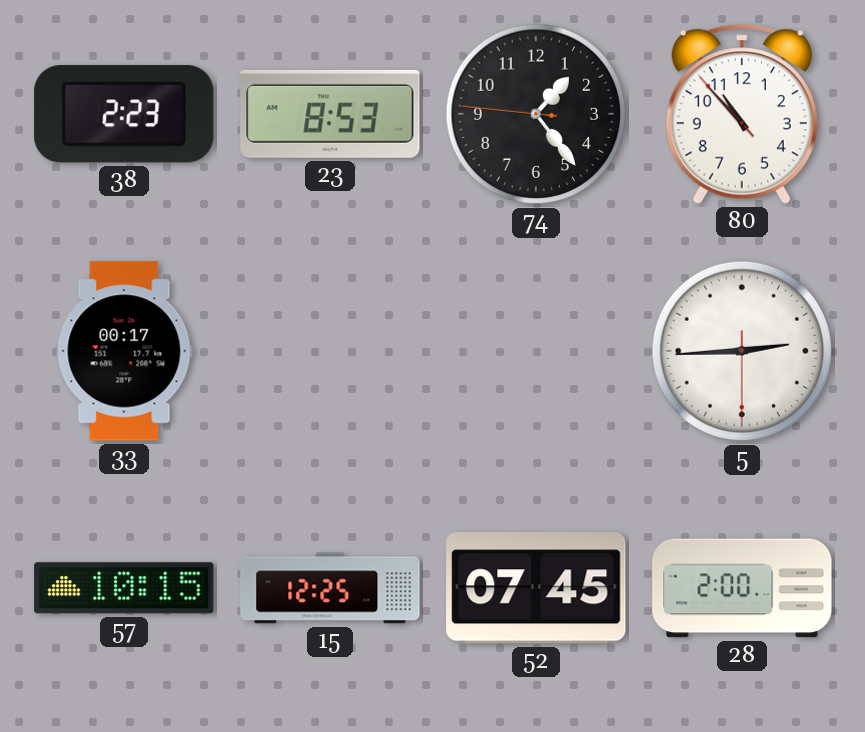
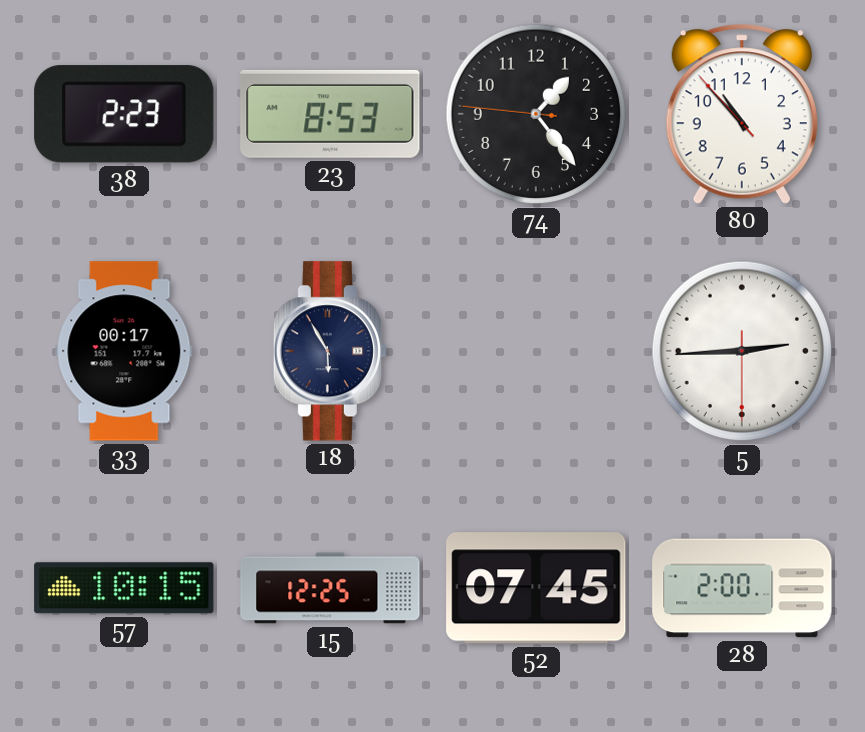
18: none -> 5:55
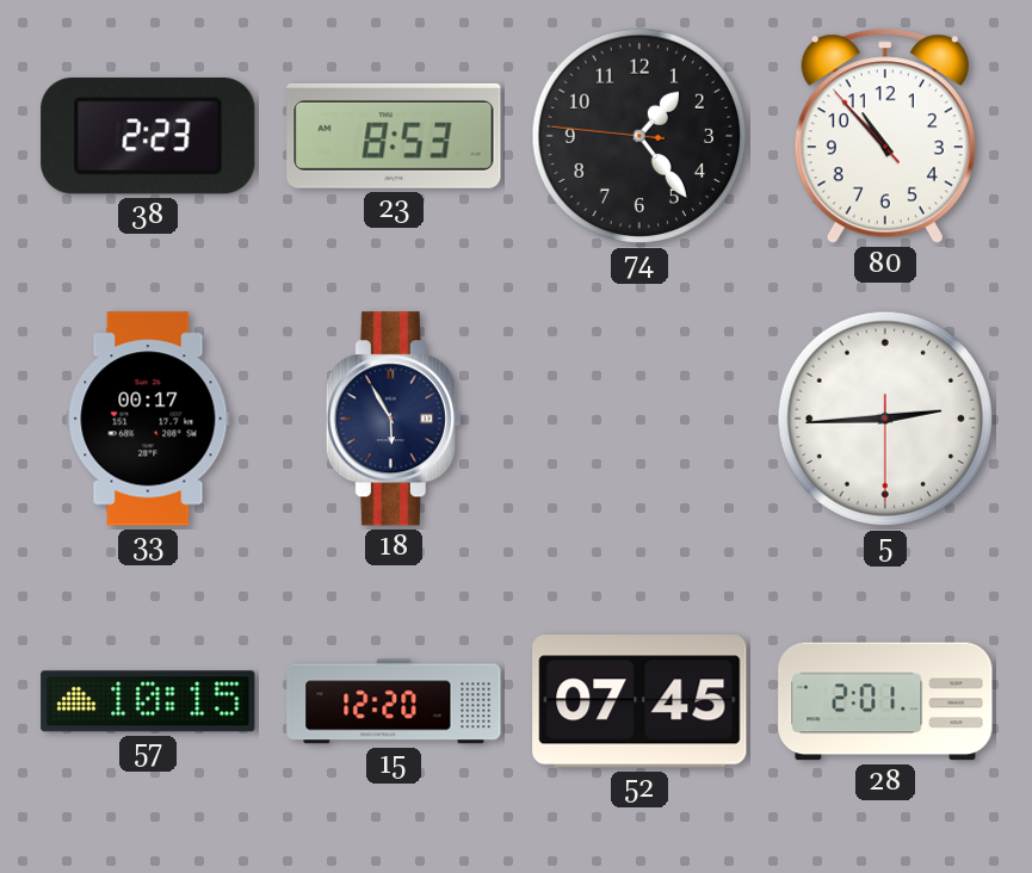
15: 12:25 -> 12:20
28: 2:00 -> 2:01
